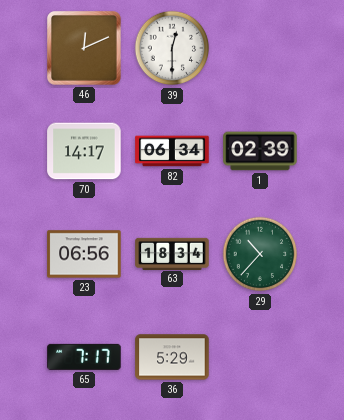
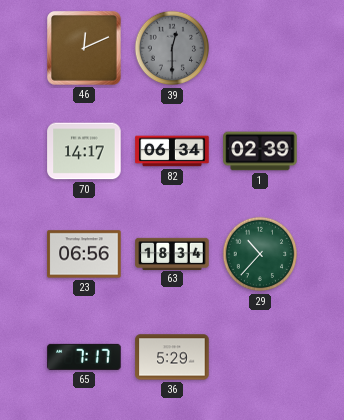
39 dial: white -> grey
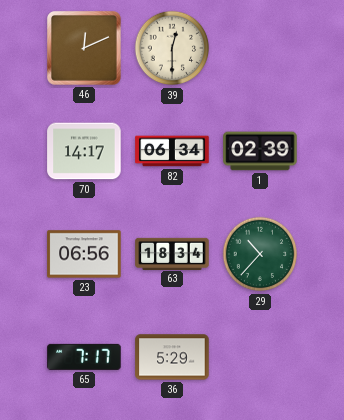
39 dial: grey -> cream
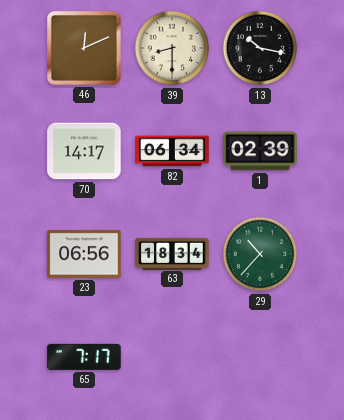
39: 12:30 -> 8:30
13: none -> 10:17
36: 5:29 -> none
